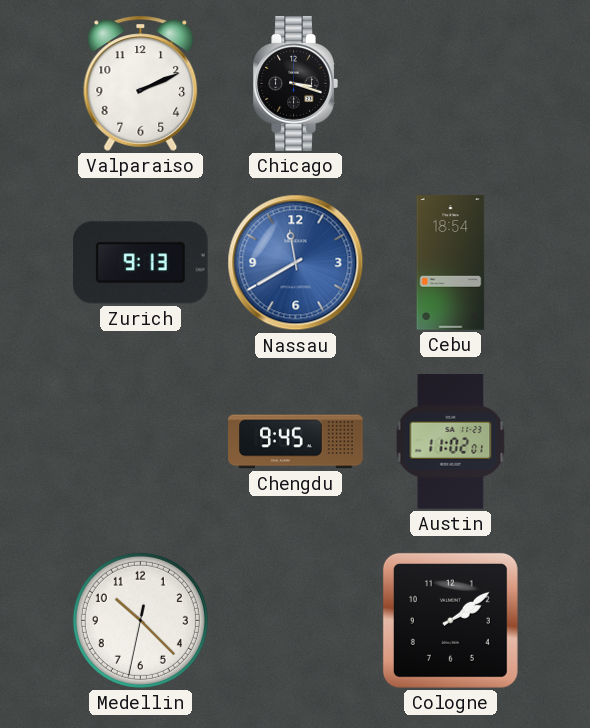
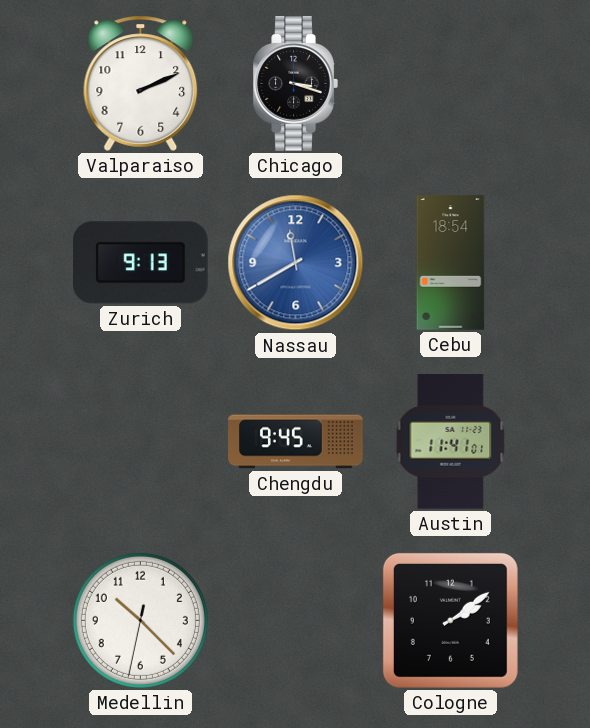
Austin: 11:02 -> 11:41
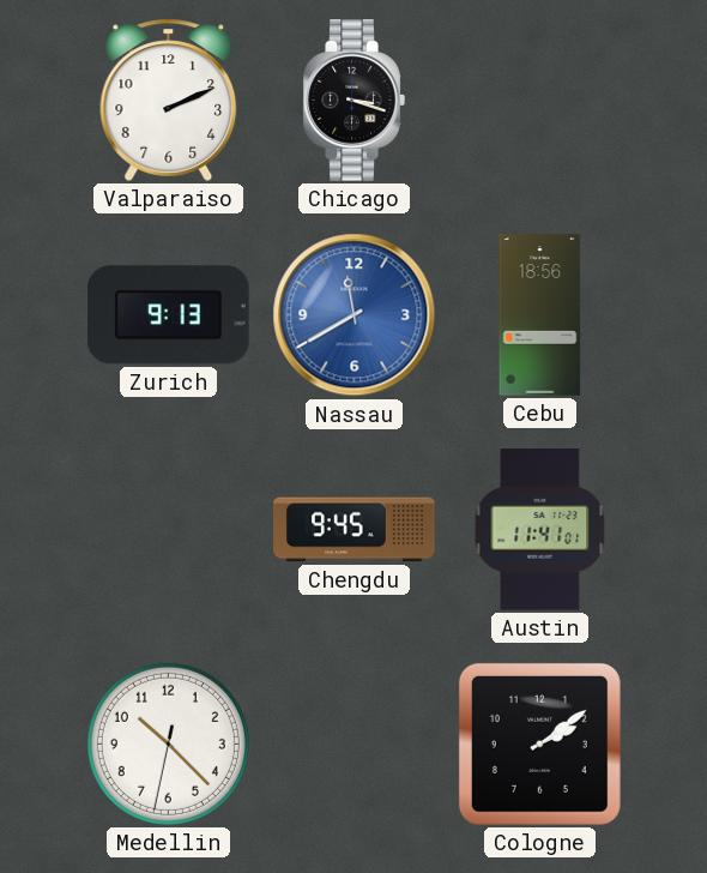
Cebu: 18:54 -> 18:56
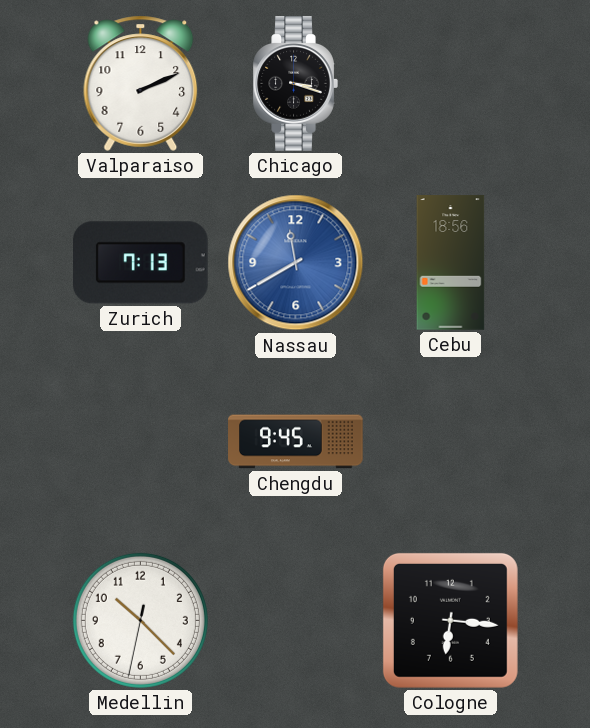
Zurich: 9:13 -> 7:13
Austin: 11:41 -> none
Cologne: 2:09 -> 6:16
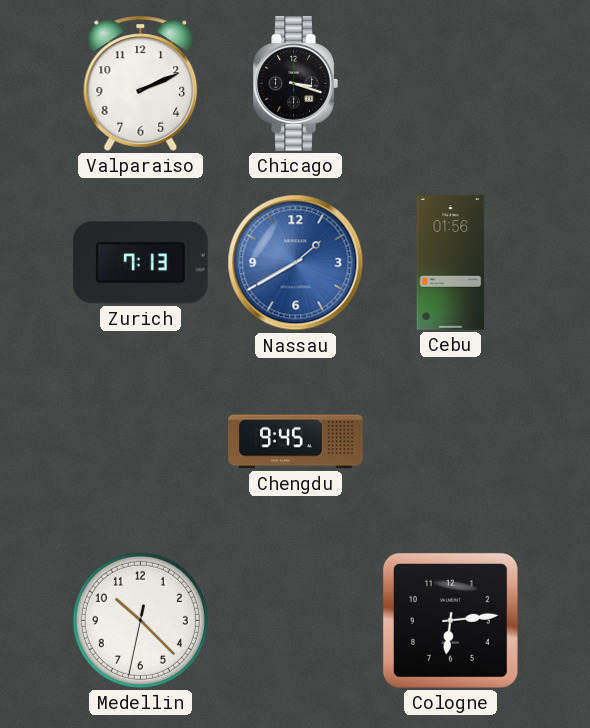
Nassau: 11:40 -> 1:40
Cebu: 18:56 -> 01:56
Cologne: 6:16 -> 6:14
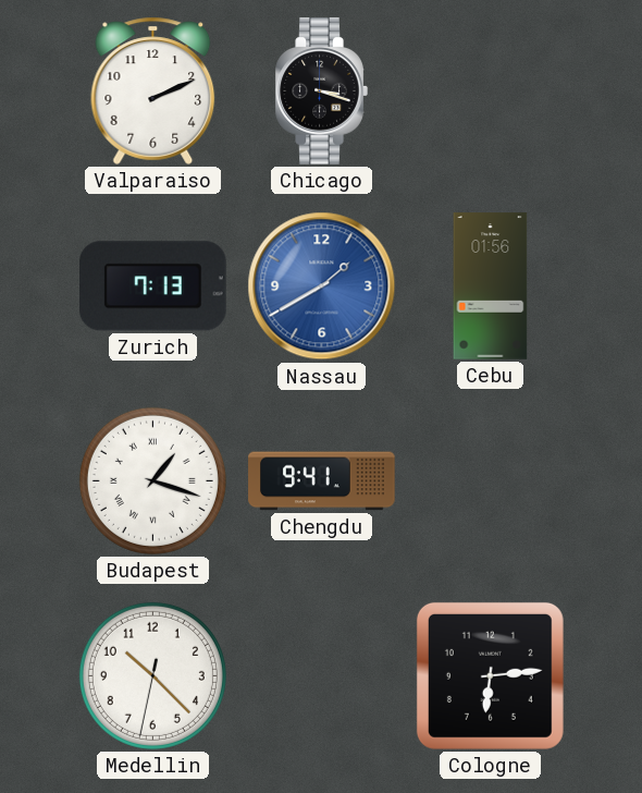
Budapest: none -> 1:18
Chengdu: 9:45 -> 9:41
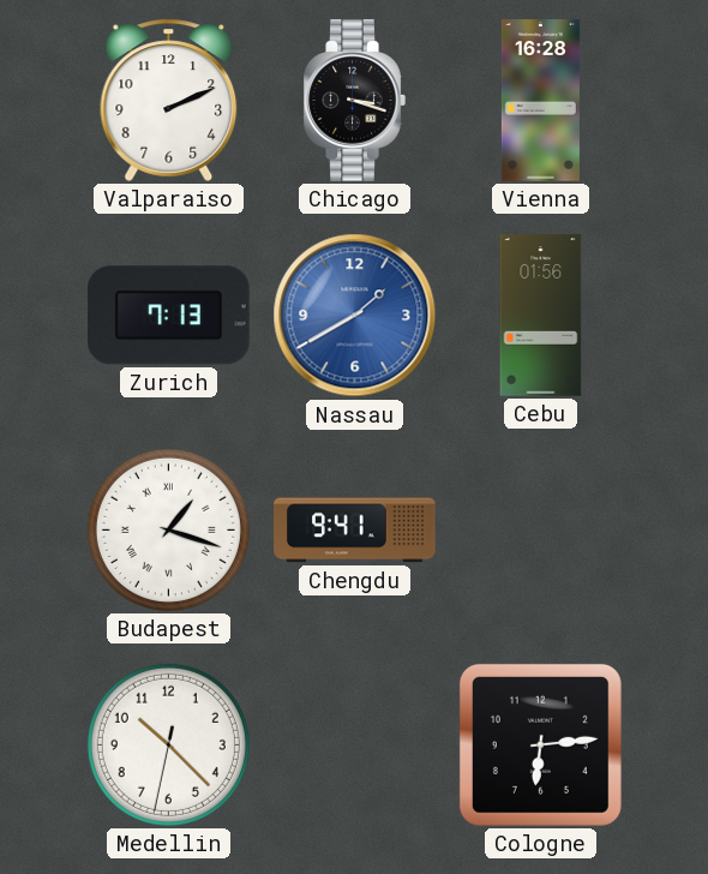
Vienna: none -> 16:28
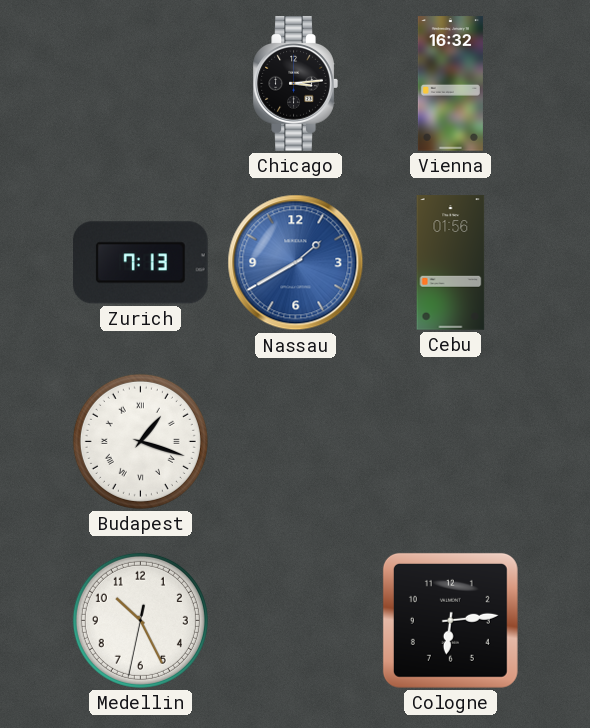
Valparaiso: 2:11 -> none
Chicago: 3:18 -> 3:14
Vienna: 16:28 -> 16:32
Chengdu: 9:41 -> none
Medellin: 10:22 -> 10:25
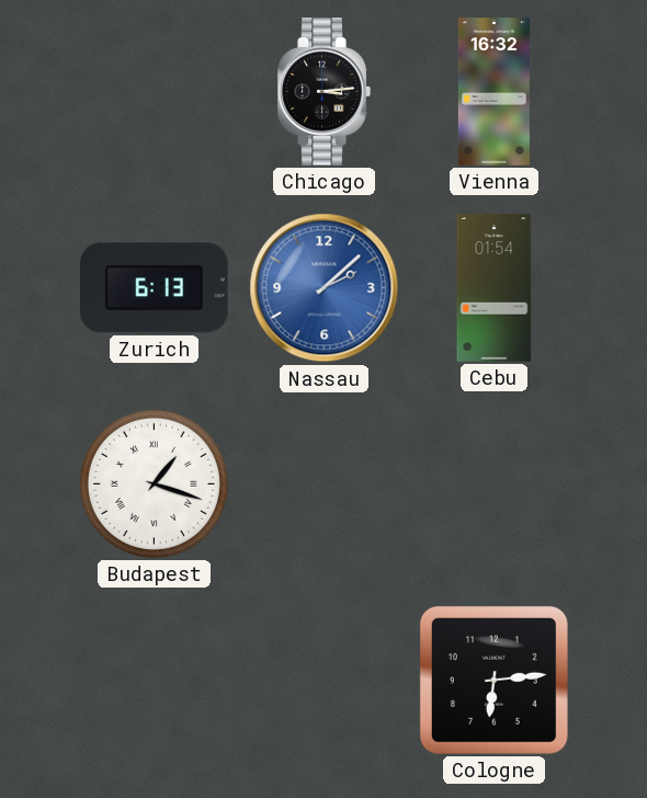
Zurich: 7:13 -> 6:13
Nassau: 1:40 -> 2:08
Cebu: 01:56 -> 01:54
Medellin: 10:25 -> none
